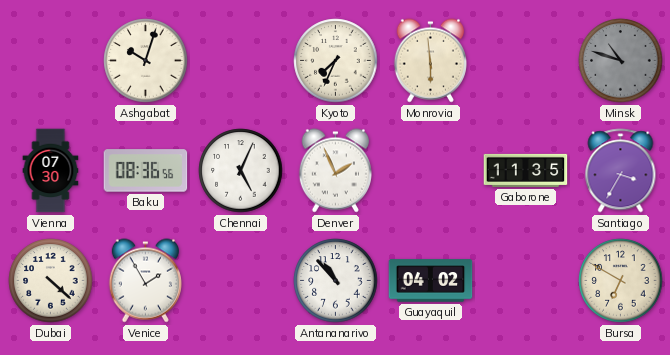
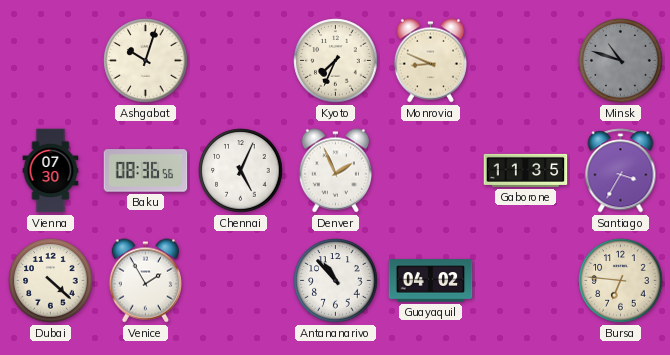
Monrovia: 5:59 -> 8:49
Bursa: 6:50 -> 6:46
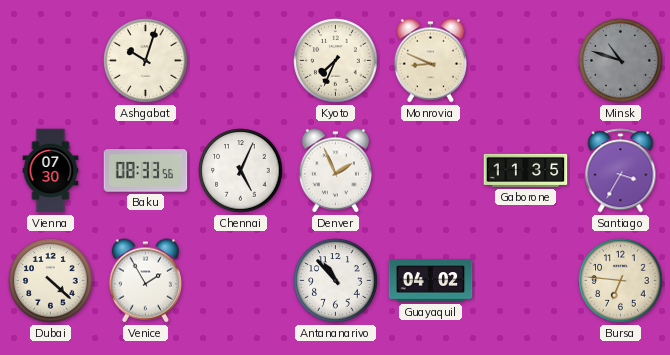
Baku: 08:36 -> 08:33
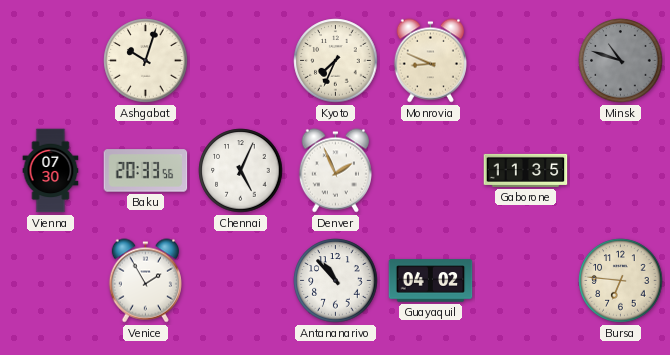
Baku: 08:33 -> 20:33
Santiago: 3:35 -> none
Dubai: 4:22 -> none
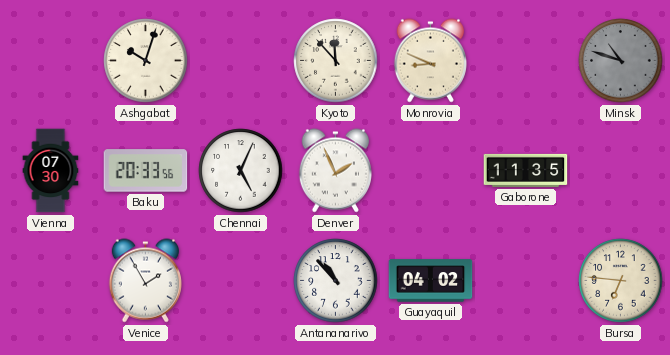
Kyoto: 7:34 -> 11:53
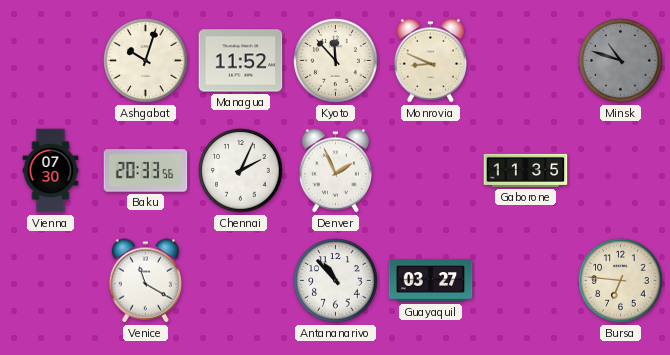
Managua: none -> 11:52
Chennai: 5:04 -> 2:04
Venice: 1:55 -> 11:20
Guayaquil: 04:02 -> 03:27
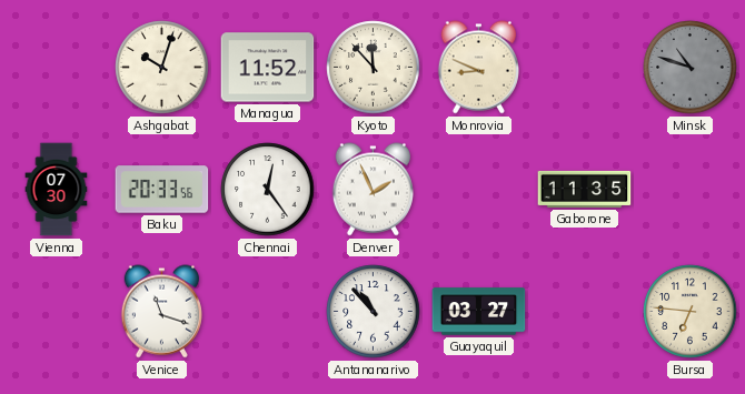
Chennai: 2:04 -> 12:24
Venice: 11:20 -> 11:18
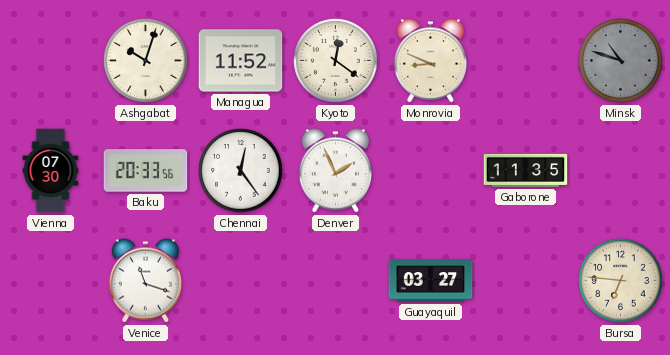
Kyoto: 11:53 -> 12:21
Antananarivo: 10:53 -> none
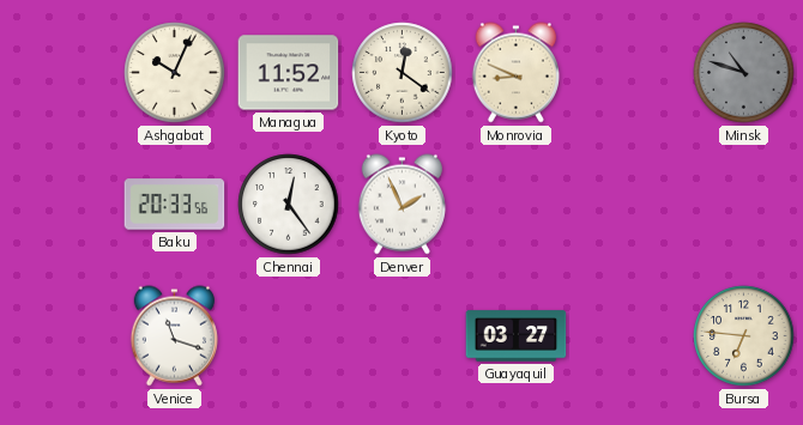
Ashgabat: 10:03 -> 10:04
Vienna: 07:30 -> none
Gaborone: 11:35 -> none
